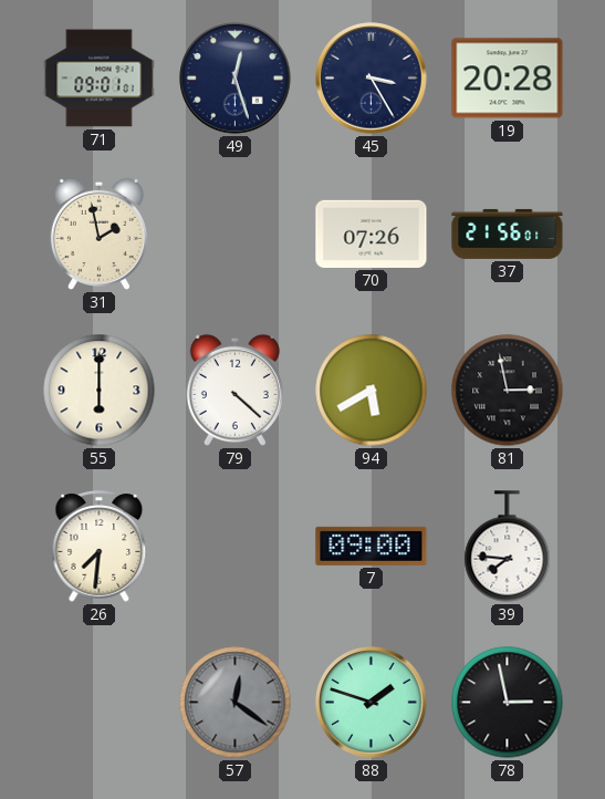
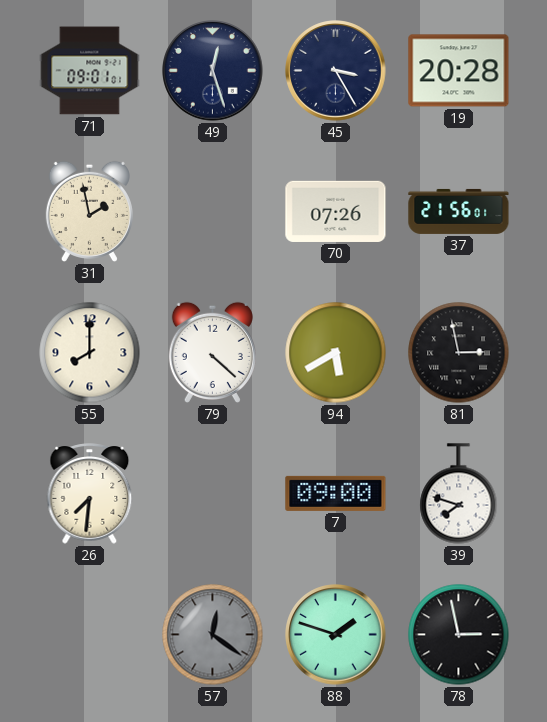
55: 6:00 -> 8:00
39: 7:46 -> 7:48
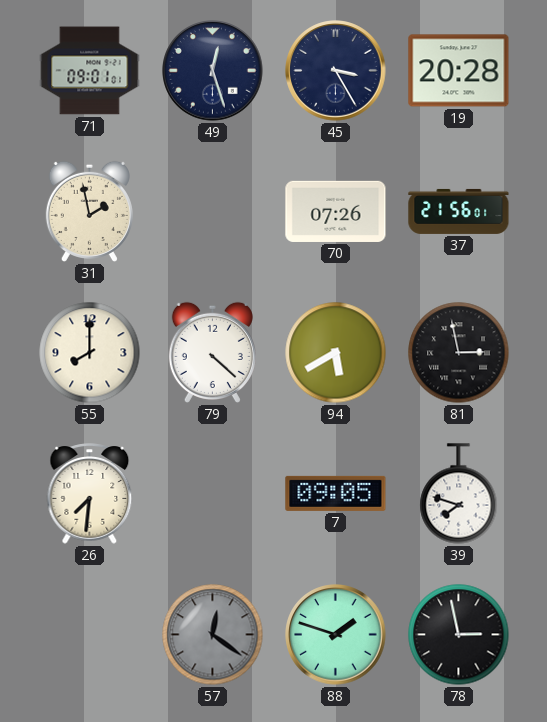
7: 09:00 -> 09:05
